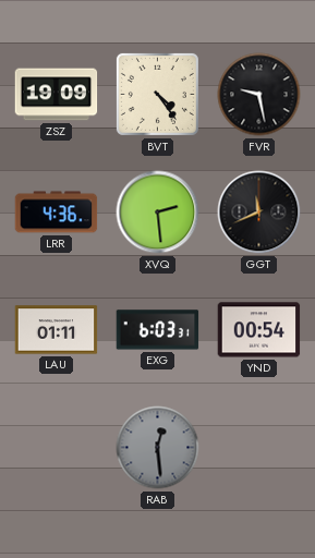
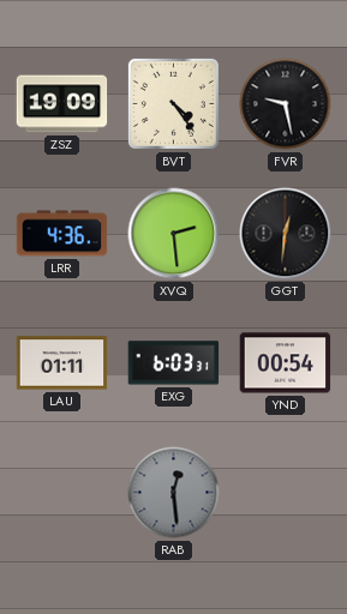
GGT: 11:41 -> 12:31
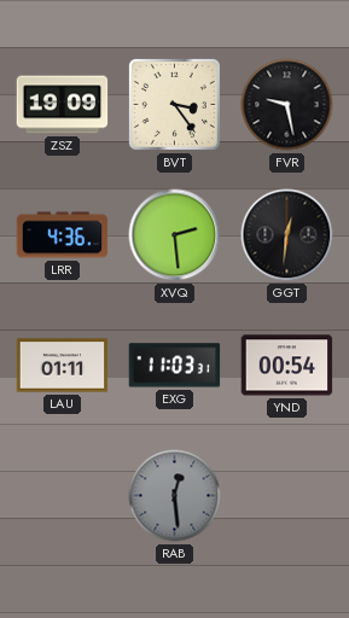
BVT: 4:24 -> 3:24
EXG: 6:03 -> 11:03
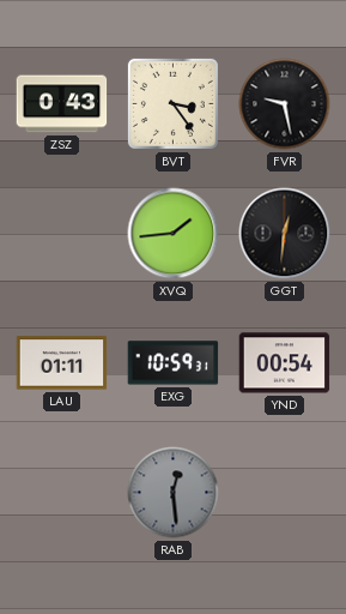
ZSZ: 19:09 -> 0:43
LRR: 4:36 -> none
XVQ: 2:29 -> 1:44
EXG: 11:03 -> 10:59
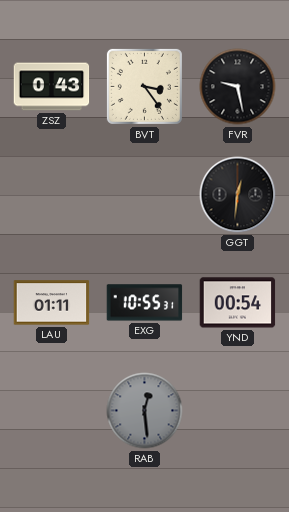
XVQ: 1:44 -> none
EXG: 10:59 -> 10:55
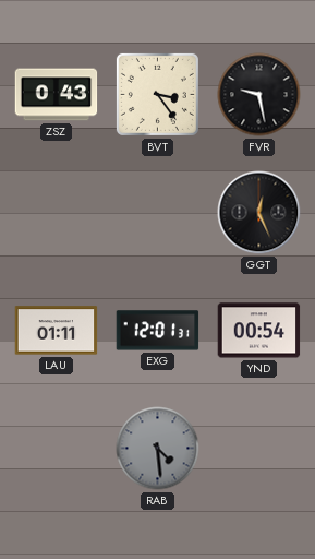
GGT: 12:31 -> 12:26
EXG: 10:55 -> 12:01
RAB: 12:29 -> 4:29
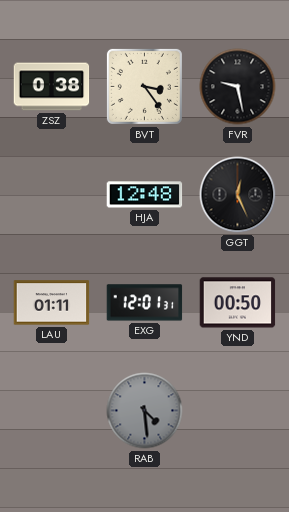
ZSZ: 0:43 -> 0:38
HJA: none -> 12:48
YND: 00:54 -> 00:50
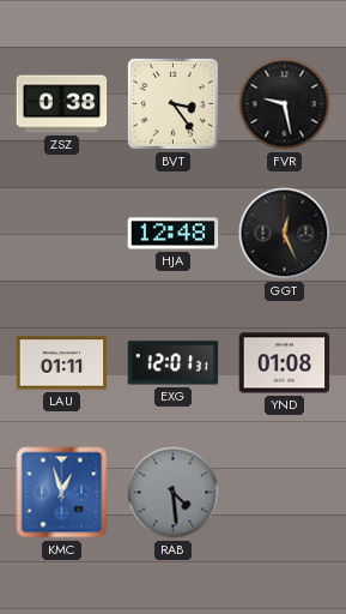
YND: 00:50 -> 01:08
KMC: none -> 12:57
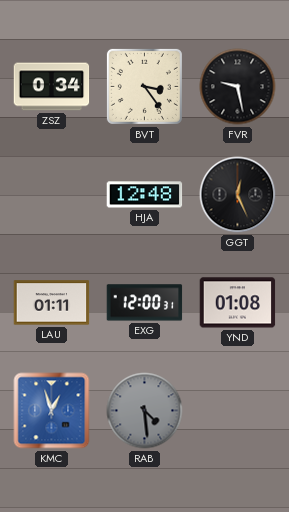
ZSZ: 0:38 -> 0:34
EXG: 12:01 -> 12:00
